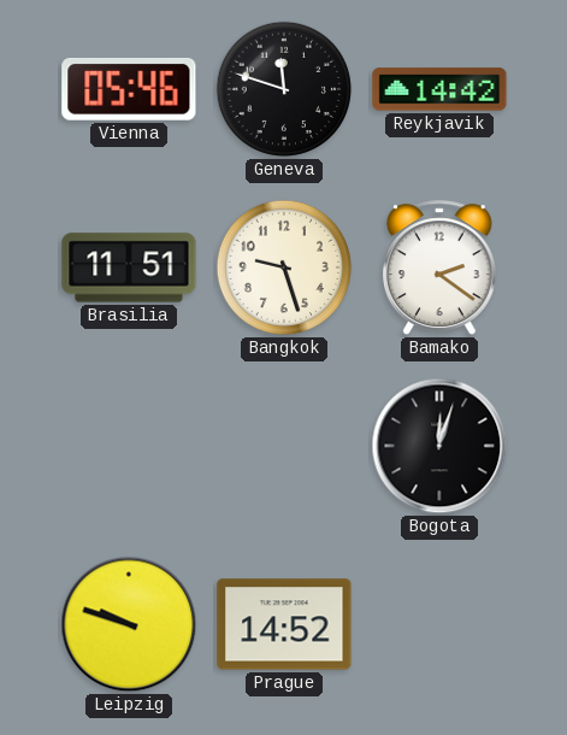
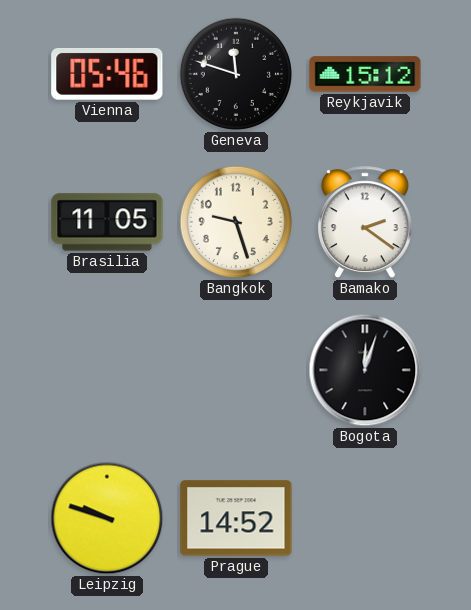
Reykjavik: 14:42 -> 15:12
Brasilia: 11:51 -> 11:05
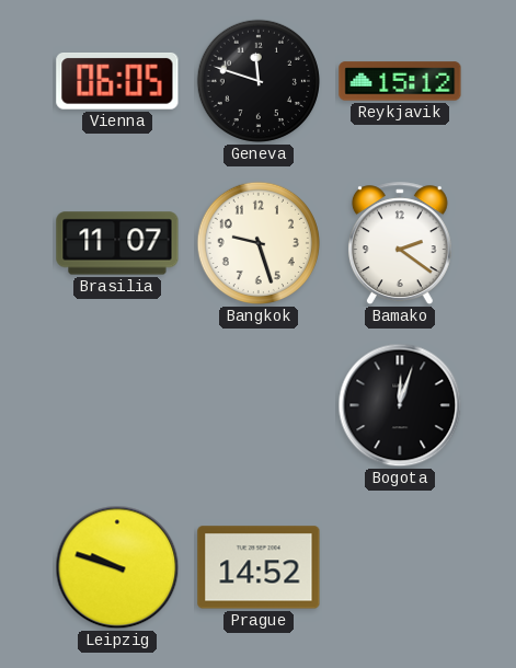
Vienna: 05:46 -> 06:05
Brasilia: 11:05 -> 11:07
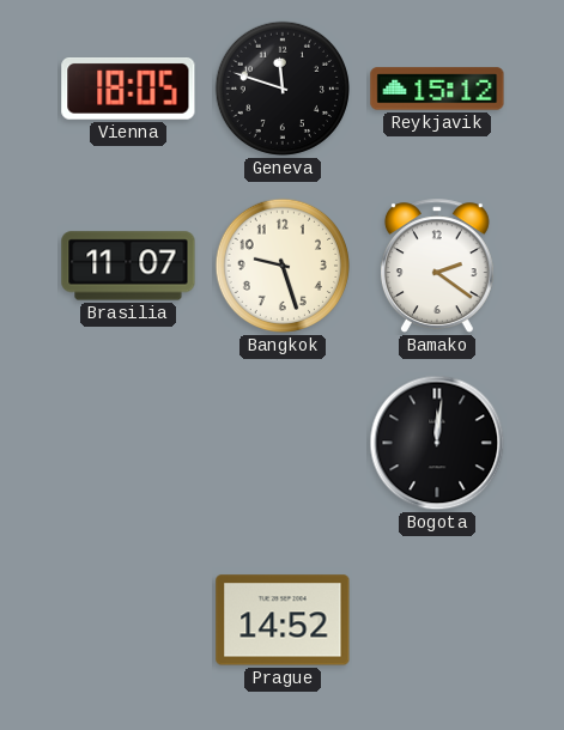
Vienna: 06:05 -> 18:05
Bogota: 12:03 -> 12:01
Leipzig: 9:48 -> none
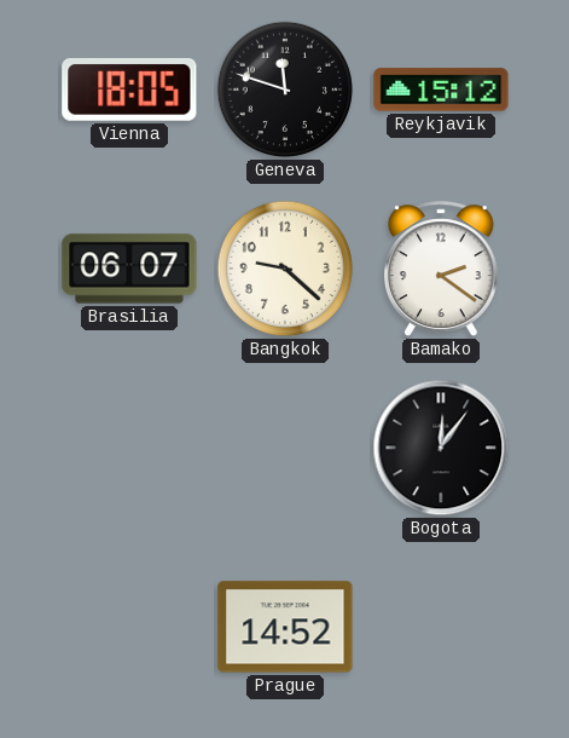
Brasilia: 11:07 -> 06:07
Bangkok: 9:27 -> 9:22
Bogota: 12:01 -> 12:06
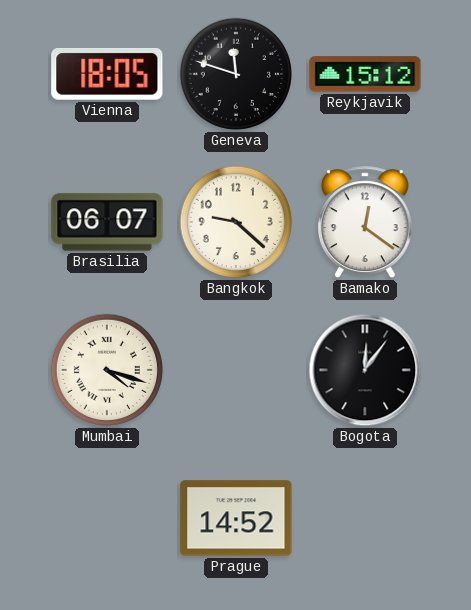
Bamako: 2:21 -> 12:21
Mumbai: none -> 4:18
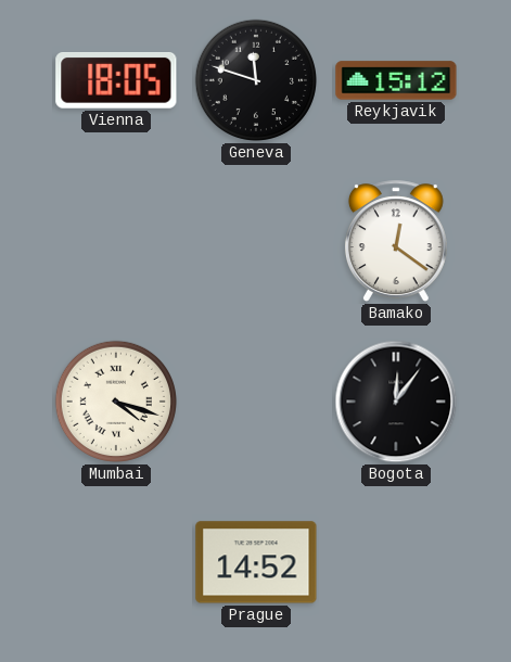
Brasilia: 06:07 -> none
Bangkok: 9:22 -> none
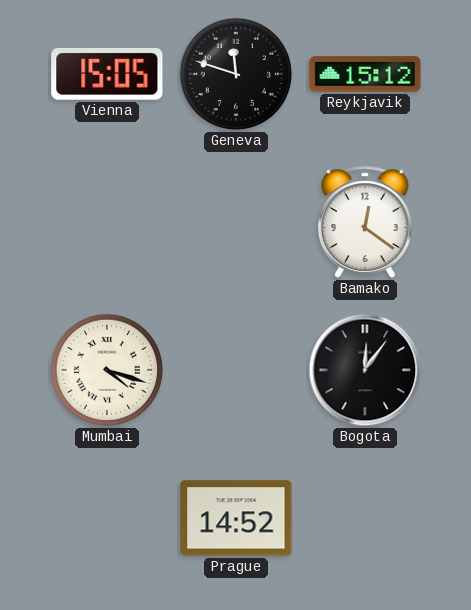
Vienna: 18:05 -> 15:05
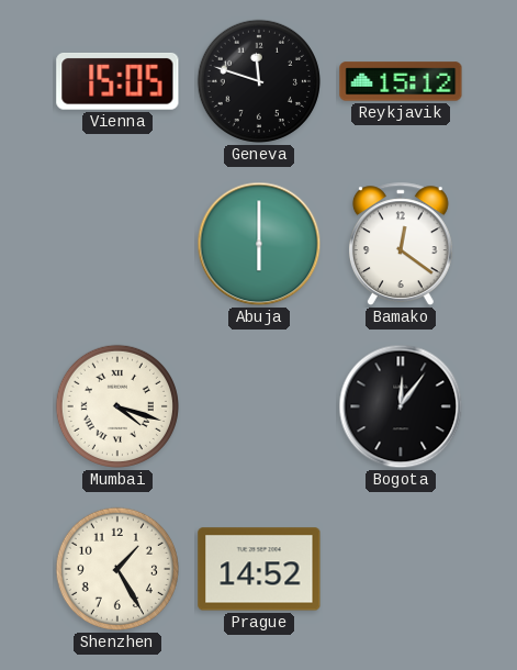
Abuja: none -> 6:00
Shenzhen: none -> 1:25
